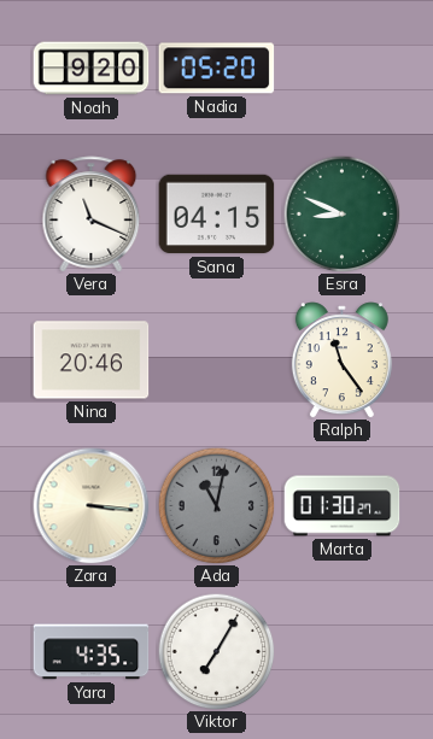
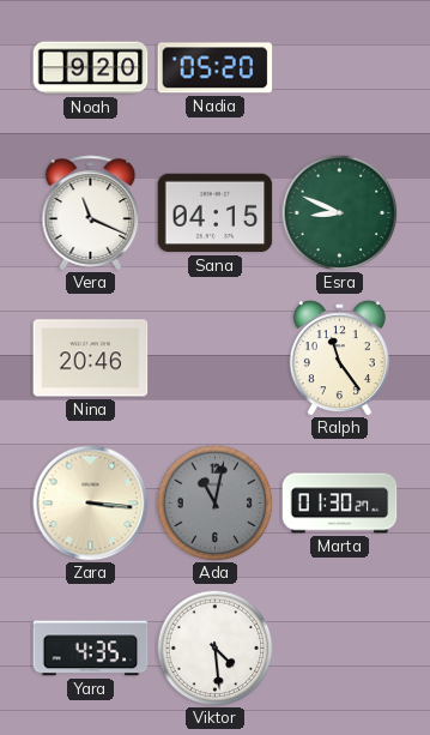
Viktor: 7:05 -> 4:29
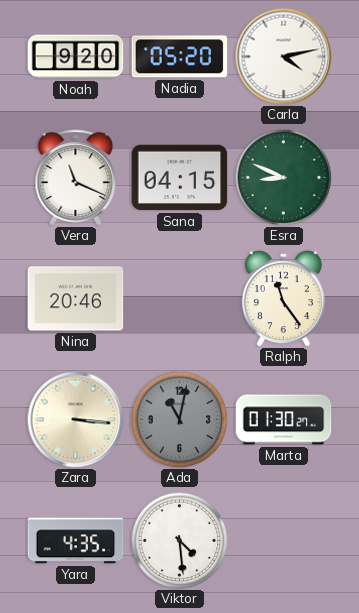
Carla: none -> 4:13
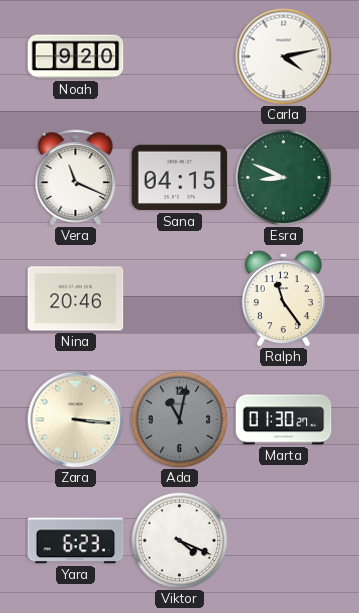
Nadia: 05:20 -> none
Yara: 4:35 -> 6:23
Viktor: 4:29 -> 4:19
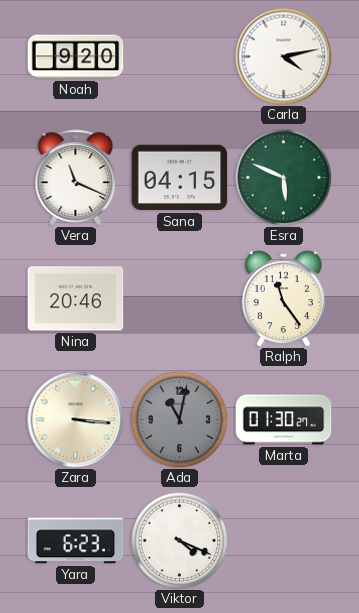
Esra: 8:49 -> 5:49
